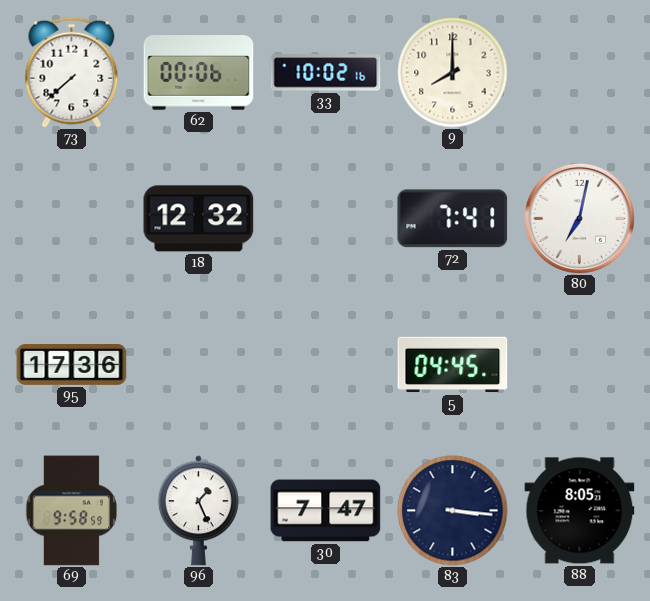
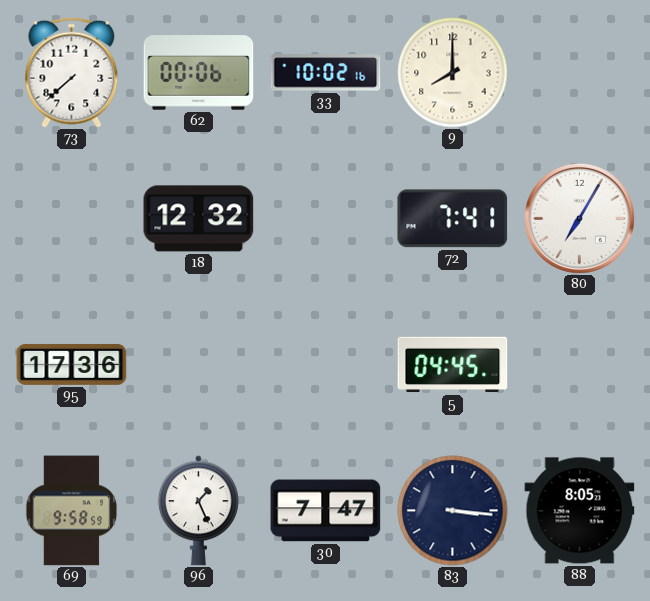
80: 7:02 -> 7:05
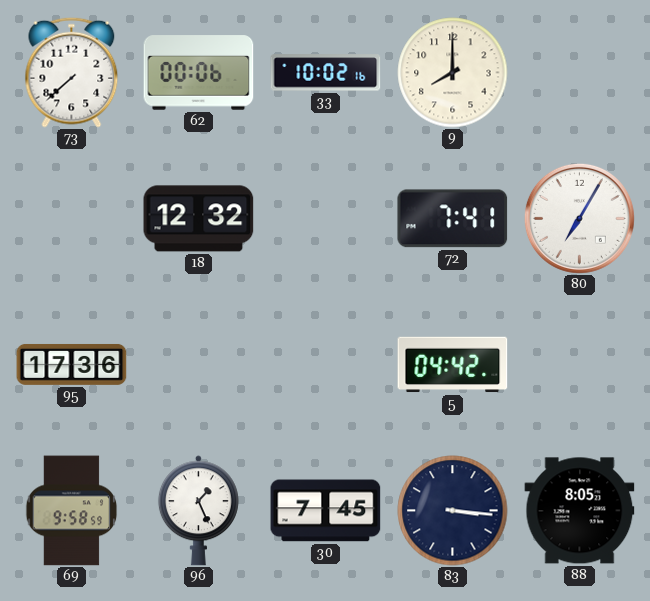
5: 04:45 -> 04:42
30: 7:47 -> 7:45
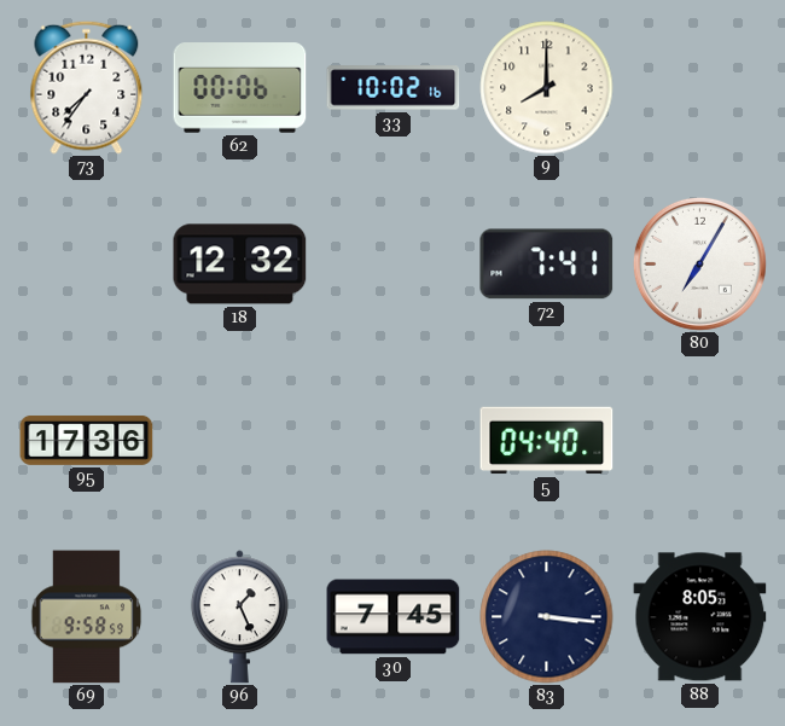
73: 7:38 -> 7:36
5: 04:42 -> 04:40
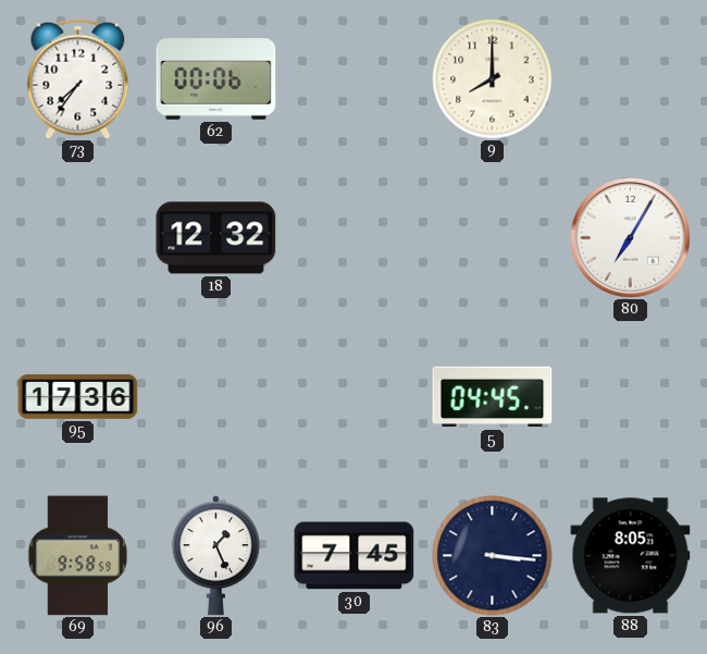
33: 10:02 -> none
72: 7:41 -> none
5: 04:40 -> 04:45
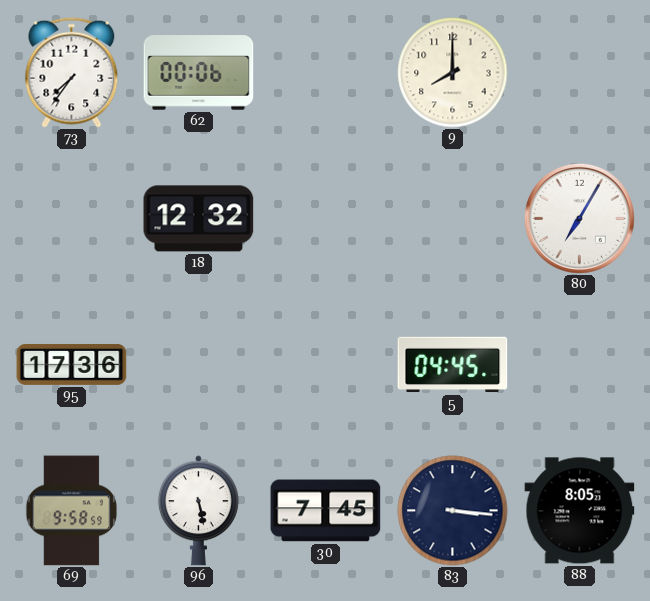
96: 1:26 -> 5:28
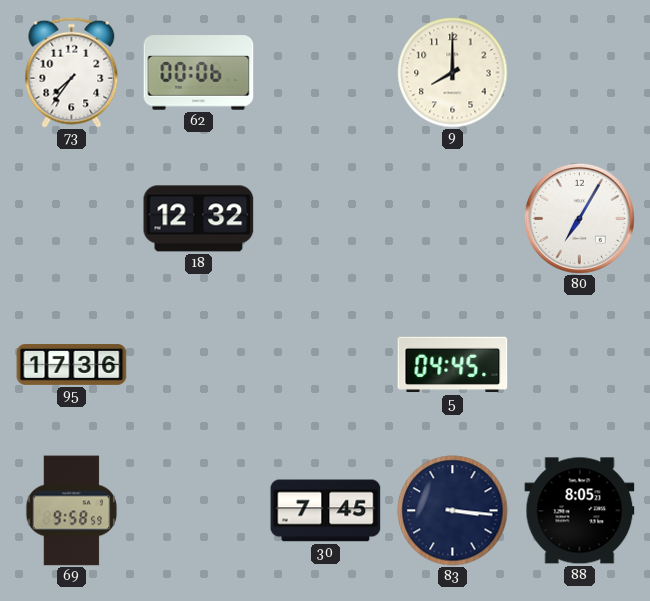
96: 5:28 -> none
